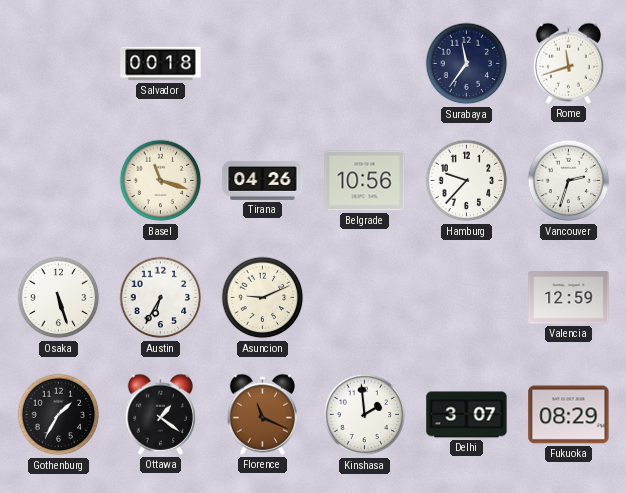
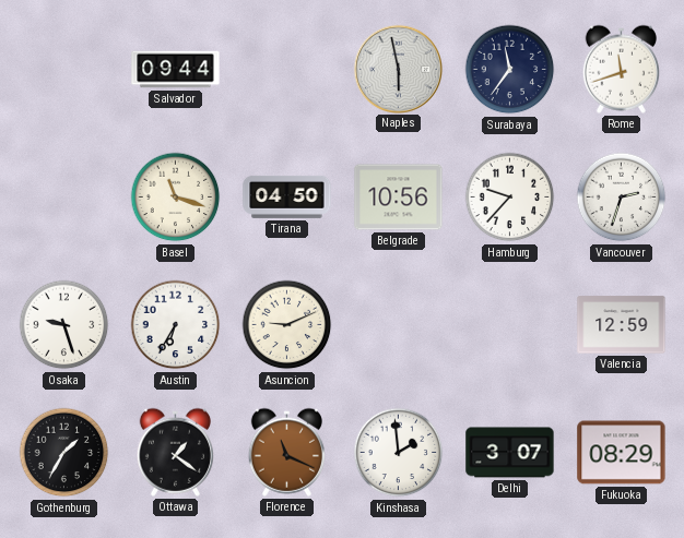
Salvador: 00:18 -> 09:44
Naples: none -> 5:58
Tirana: 04:26 -> 04:50
Osaka: 5:27 -> 9:27
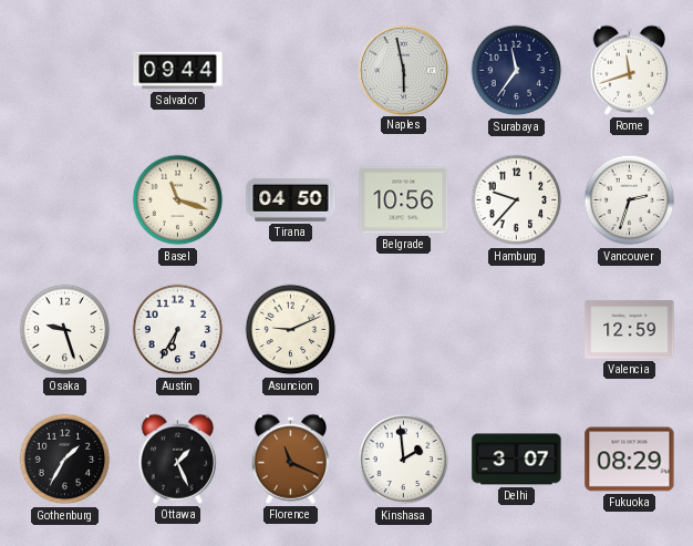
Ottawa: 1:21 -> 1:26
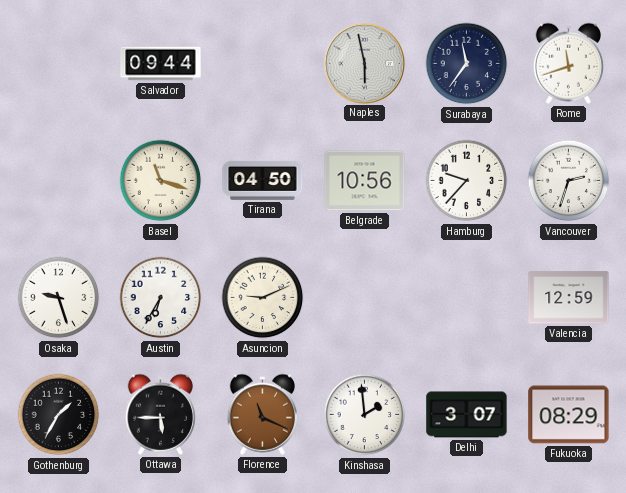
Ottawa: 1:26 -> 5:45
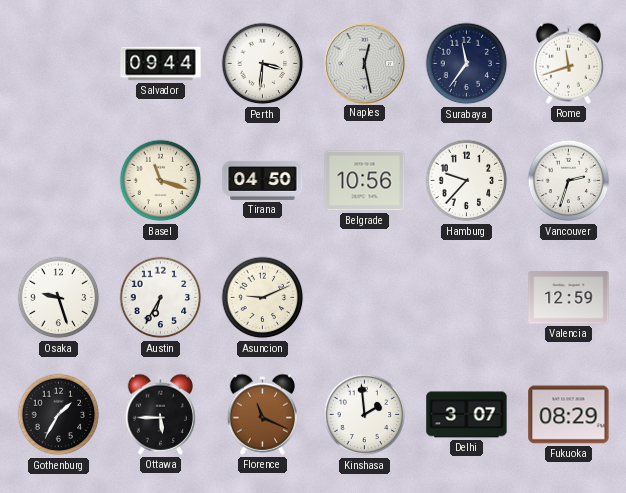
Perth: none -> 3:31
Naples: 5:58 -> 12:28
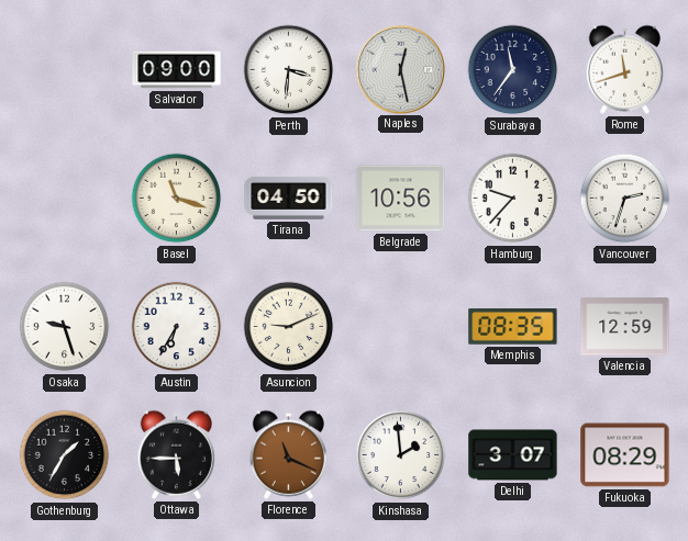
Salvador: 09:44 -> 09:00
Memphis: none -> 08:35
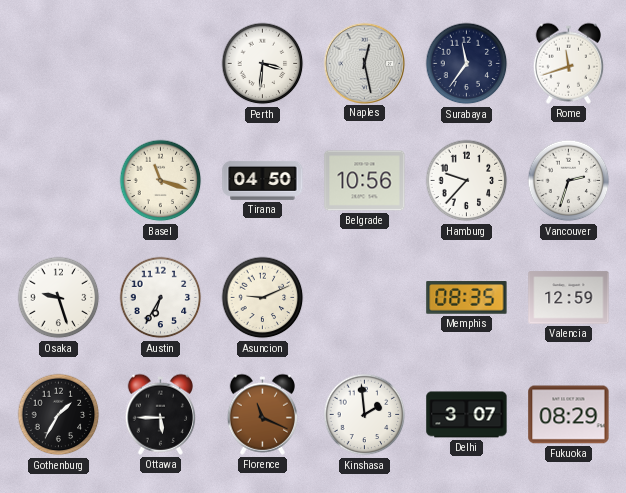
Salvador: 09:00 -> none
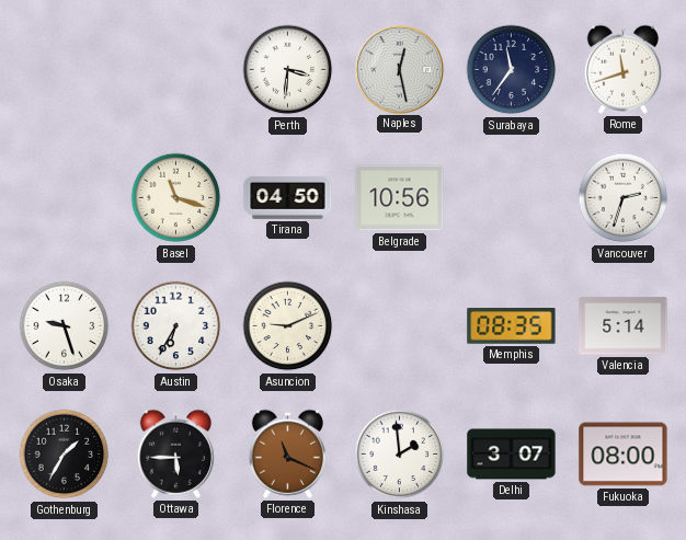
Hamburg: 9:37 -> none
Valencia: 12:59 -> 5:14
Fukuoka: 08:29 -> 08:00
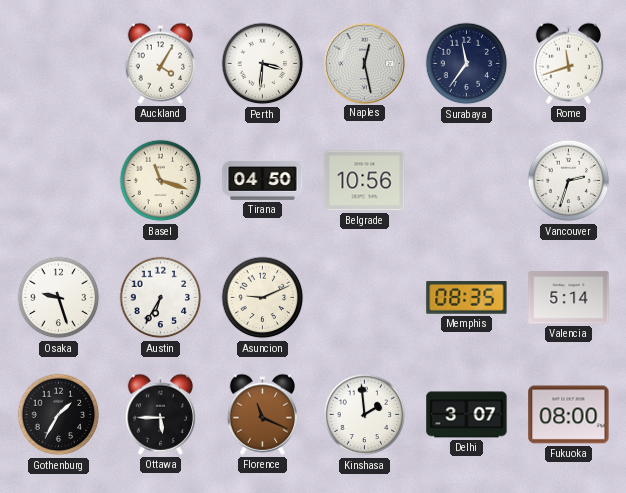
Auckland: none -> 4:05
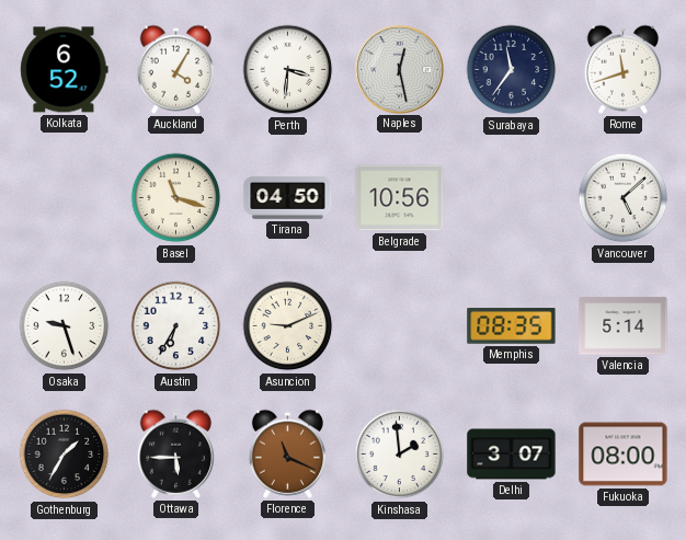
Kolkata: none -> 6:52
Vancouver: 2:33 -> 5:08
